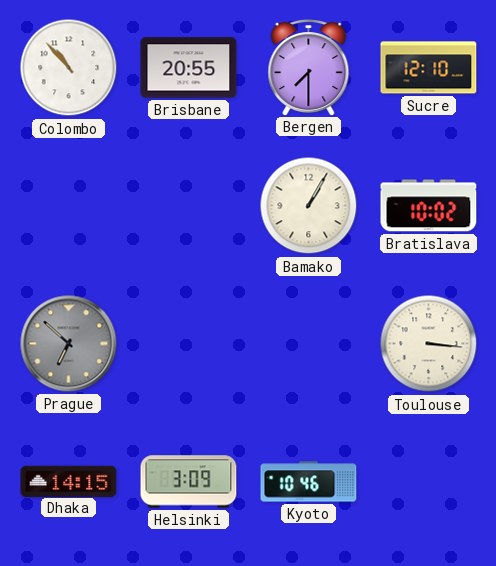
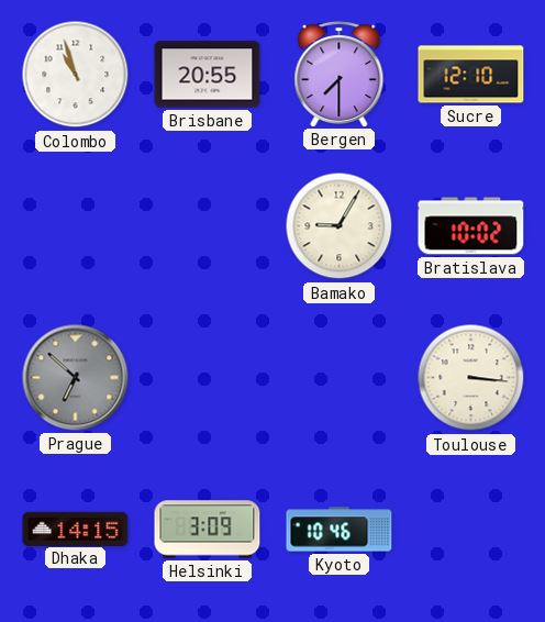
Colombo: 10:53 -> 10:57
Bamako: 1:05 -> 9:05
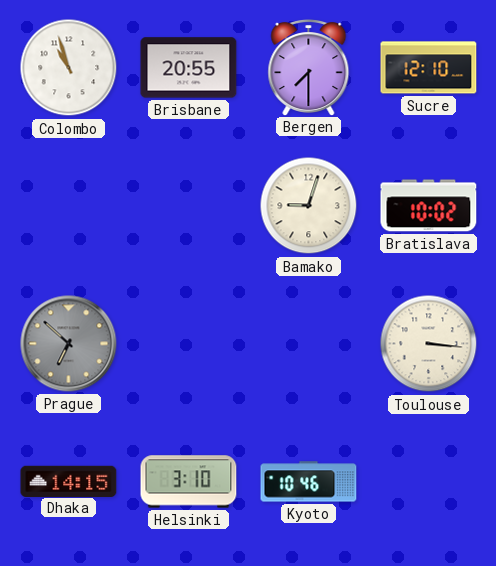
Bamako: 9:05 -> 9:03
Helsinki: 3:09 -> 3:10
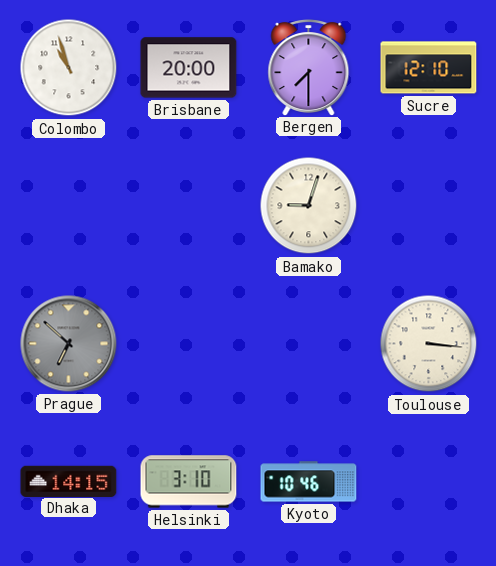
Brisbane: 20:55 -> 20:00
Bratislava: 10:02 -> none
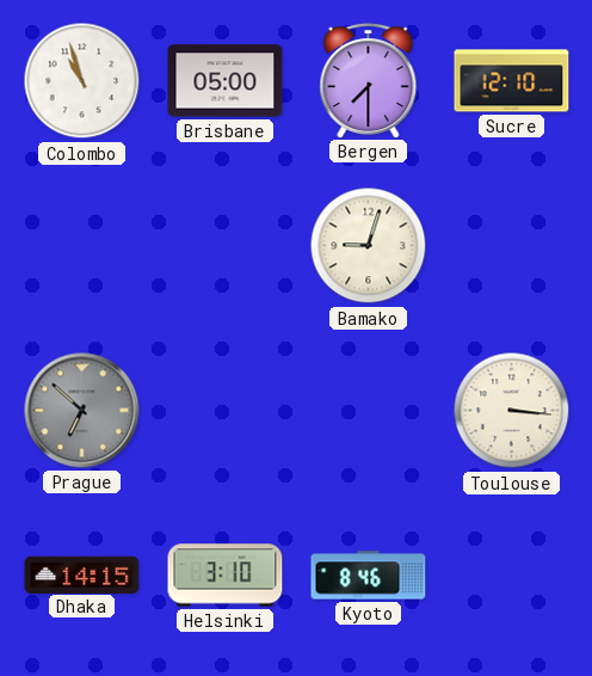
Brisbane: 20:00 -> 05:00
Kyoto: 10:46 -> 8:46
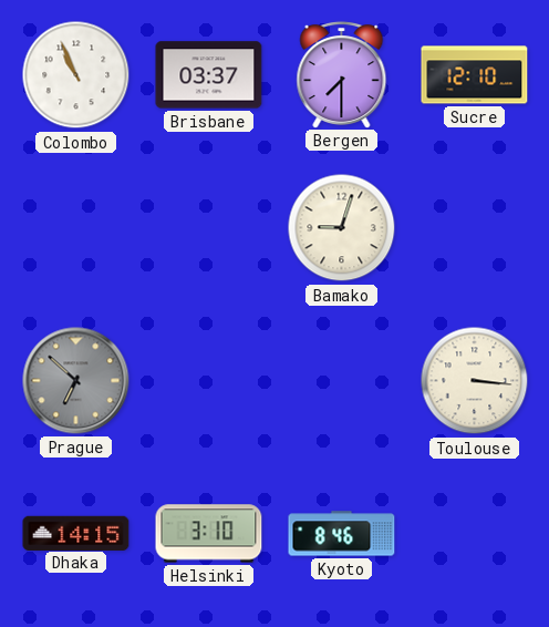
Colombo: 10:57 -> 10:56
Brisbane: 05:00 -> 03:37
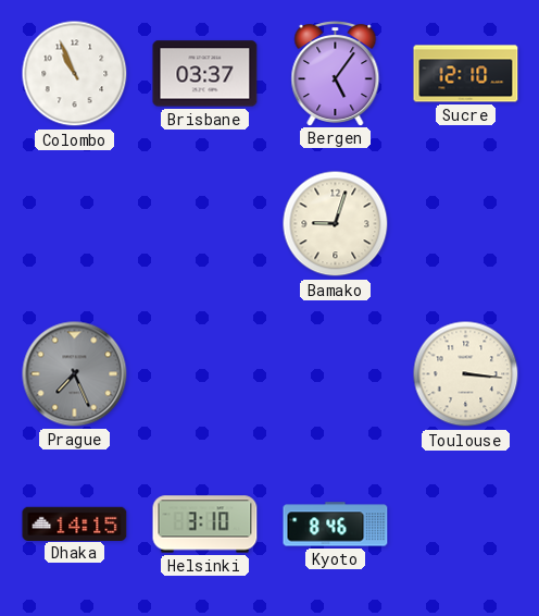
Bergen: 7:30 -> 5:06
Prague: 6:52 -> 7:26
